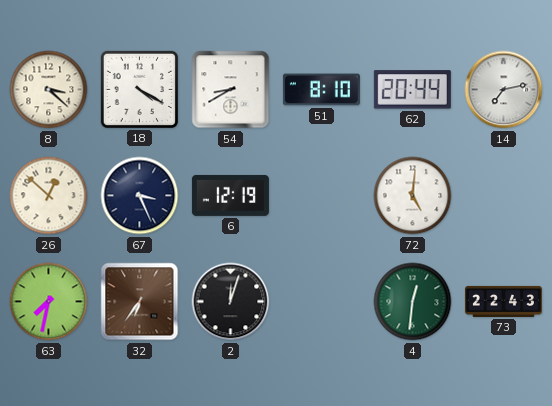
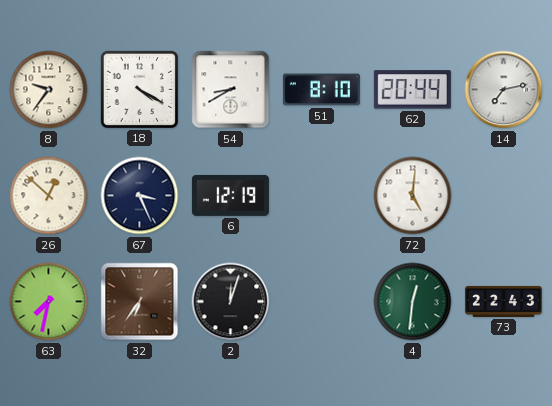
8: 3:22 -> 9:36
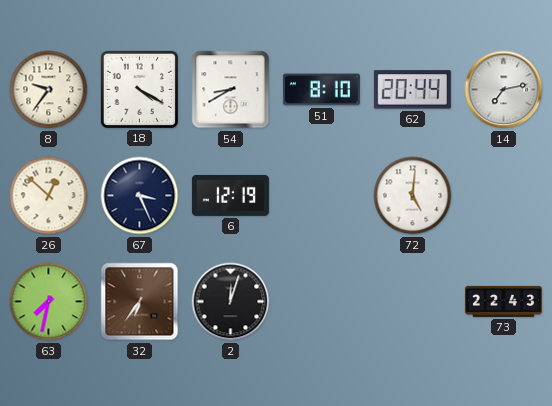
4: 12:31 -> none
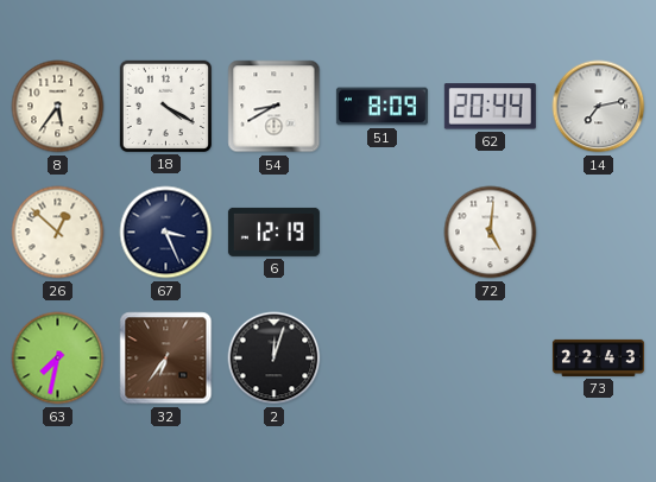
8: 9:36 -> 5:36
51: 8:10 -> 8:09
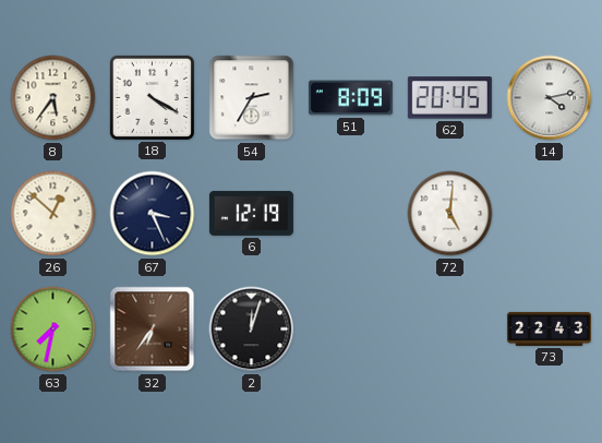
54: 8:40 -> 2:35
62: 20:44 -> 20:45
14: 7:13 -> 4:13
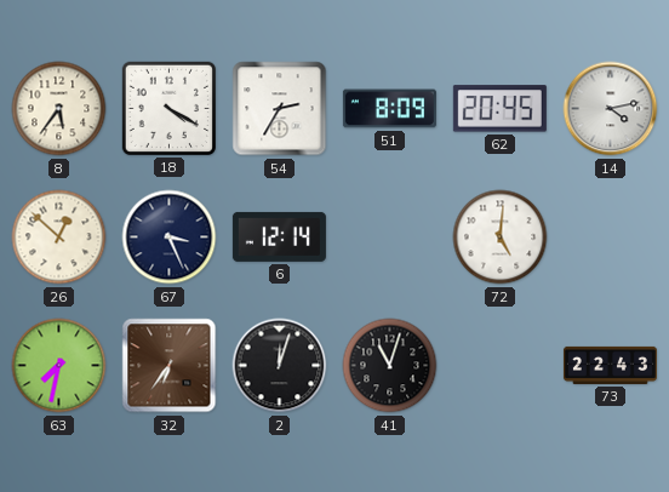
6: 12:19 -> 12:14
41: none -> 11:03
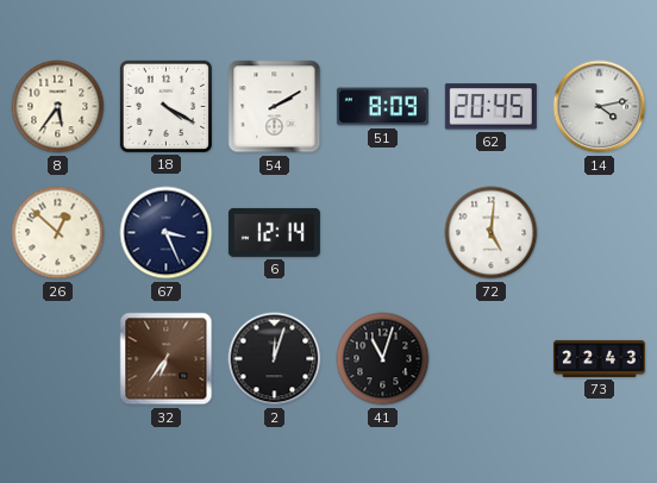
54: 2:35 -> 2:10
63: 7:32 -> none
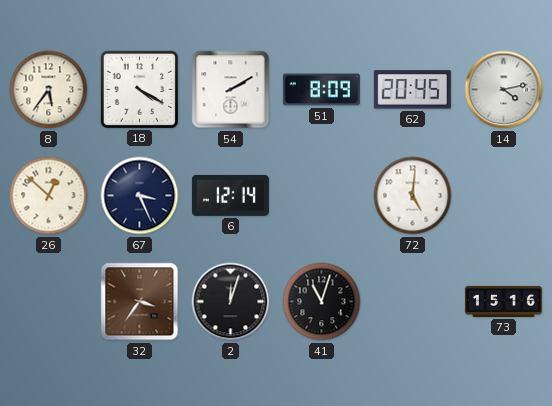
32: 6:36 -> 3:36
73: 22:43 -> 15:16
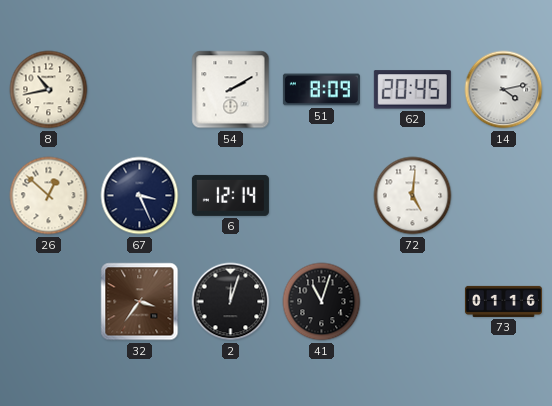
8: 5:36 -> 10:43
18: 4:20 -> none
73: 15:16 -> 01:16
